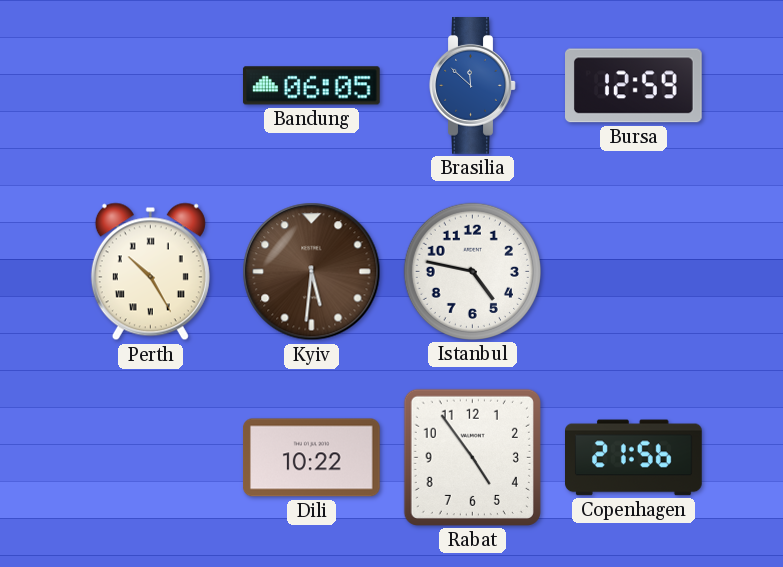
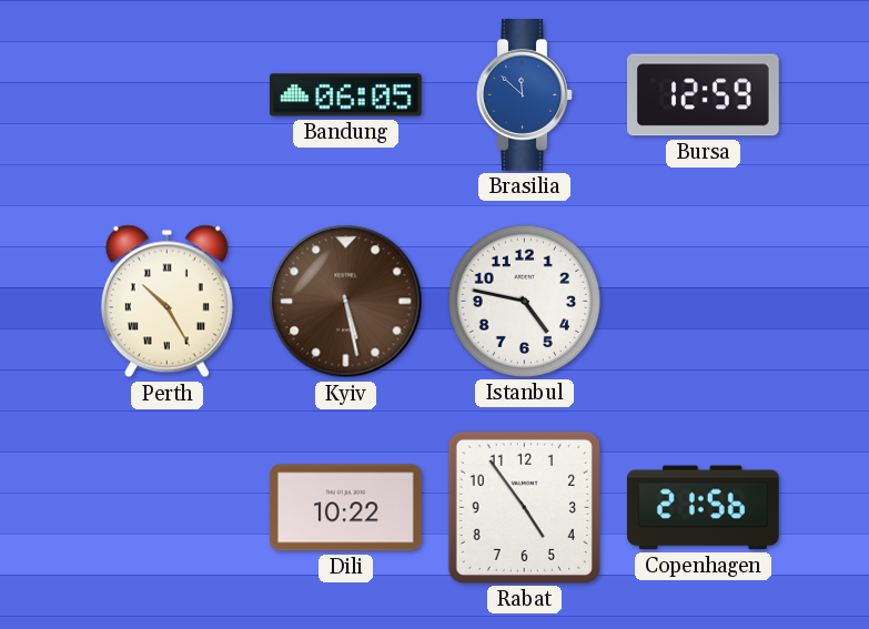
Kyiv: 5:31 -> 5:28
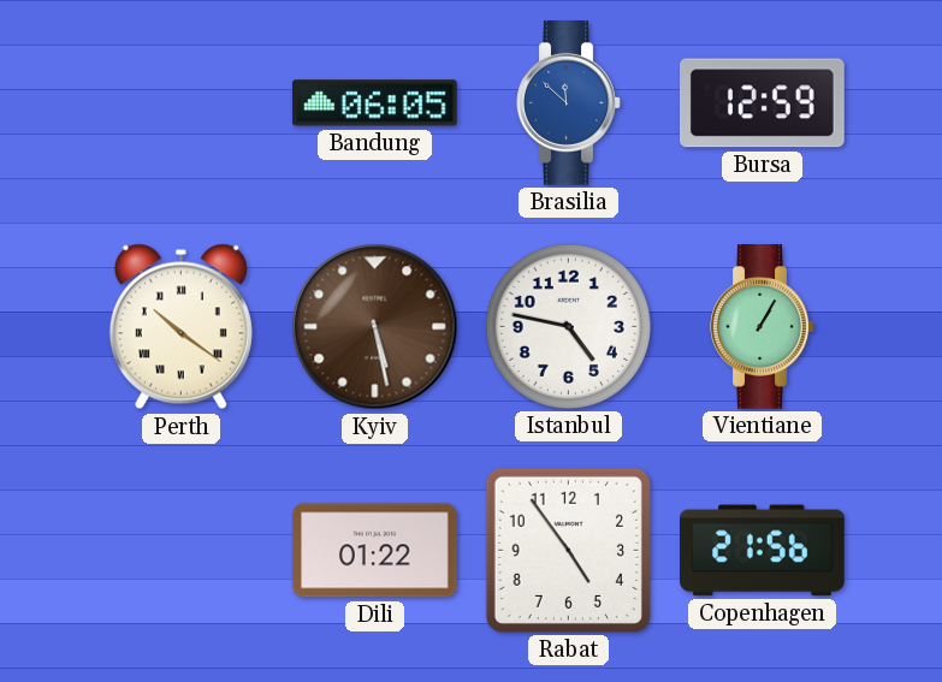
Perth: 10:25 -> 10:21
Vientiane: none -> 1:05
Dili: 10:22 -> 01:22
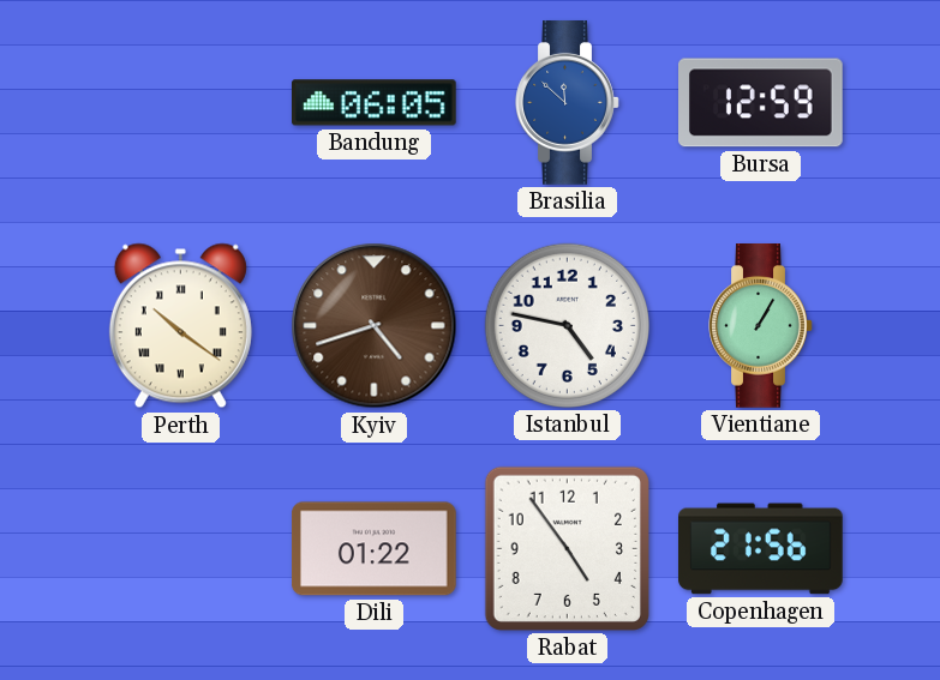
Kyiv: 5:28 -> 4:42
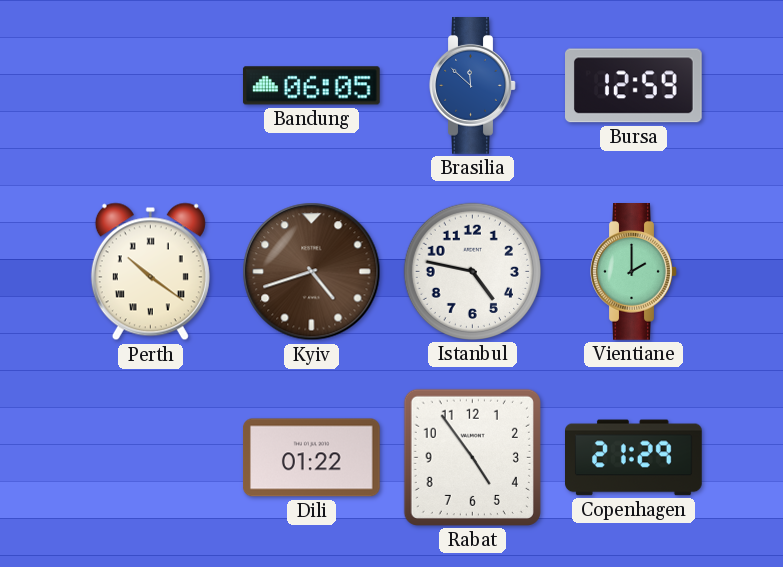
Vientiane: 1:05 -> 2:00
Copenhagen: 21:56 -> 21:29
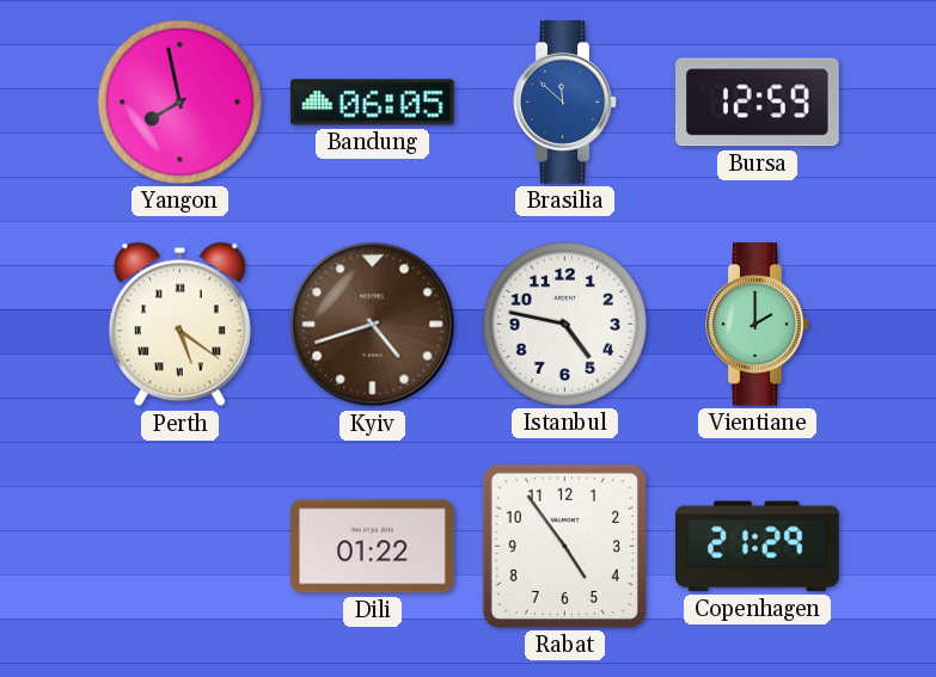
Yangon: none -> 7:58
Perth: 10:21 -> 5:21
